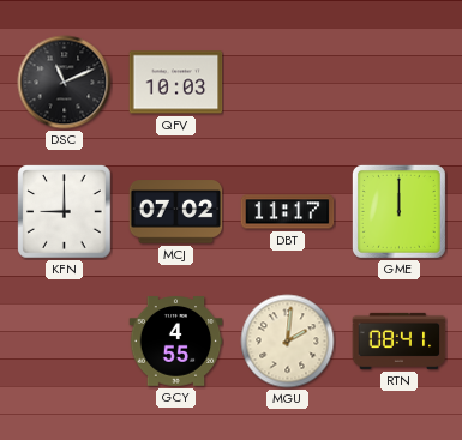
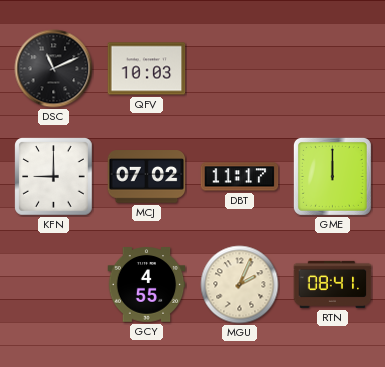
MGU: 2:01 -> 2:04
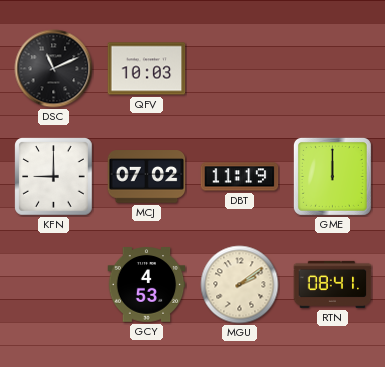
DBT: 11:17 -> 11:19
GCY: 4:55 -> 4:53
MGU: 2:04 -> 2:09
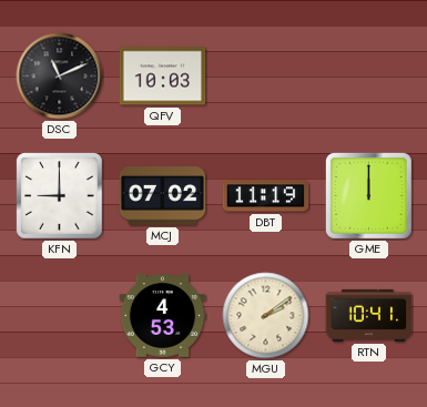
RTN: 08:41 -> 10:41
